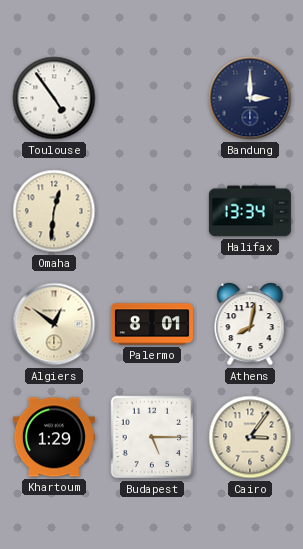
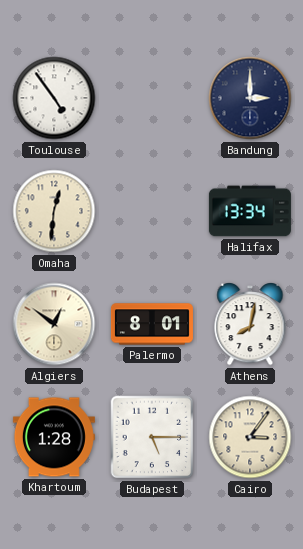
Khartoum: 1:29 -> 1:28
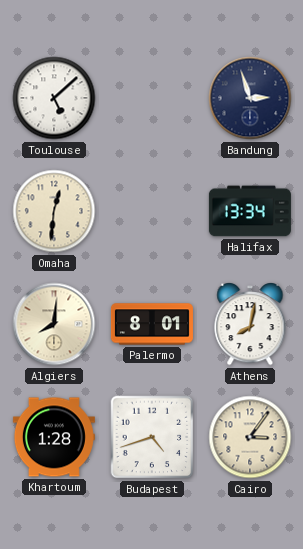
Toulouse: 4:54 -> 5:08
Bandung: 3:00 -> 2:57
Algiers: 12:51 -> 8:01
Budapest: 5:15 -> 4:42
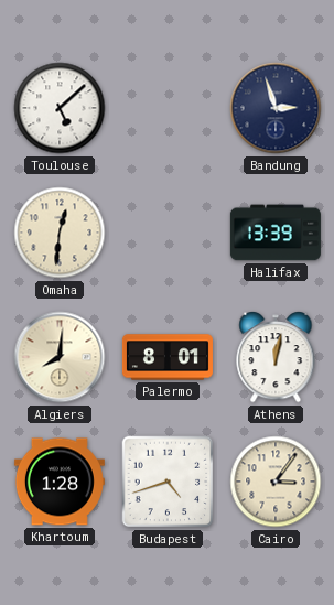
Halifax: 13:34 -> 13:39
Athens: 8:02 -> 12:02
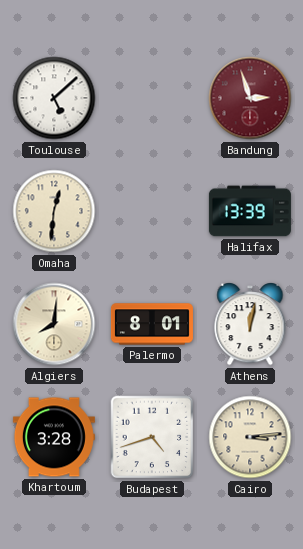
Bandung dial: navy -> burgundy
Khartoum: 1:28 -> 3:28
Cairo: 3:06 -> 3:14
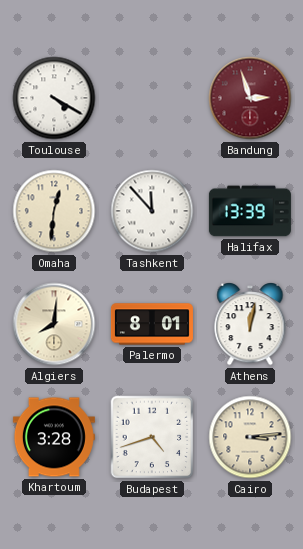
Toulouse: 5:08 -> 4:20
Tashkent: none -> 11:53
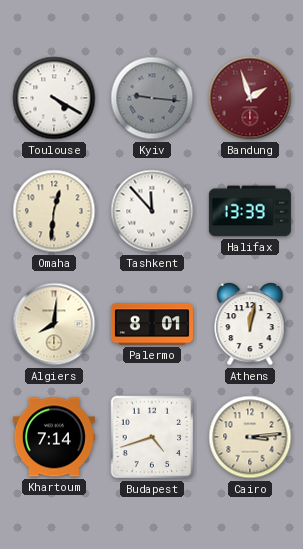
Kyiv: none -> 9:16
Bandung: 2:57 -> 1:57
Khartoum: 3:28 -> 7:14
